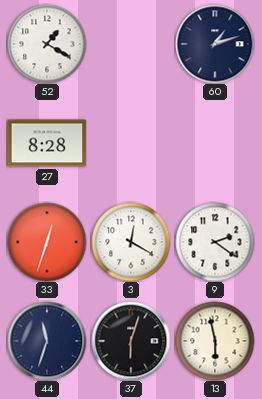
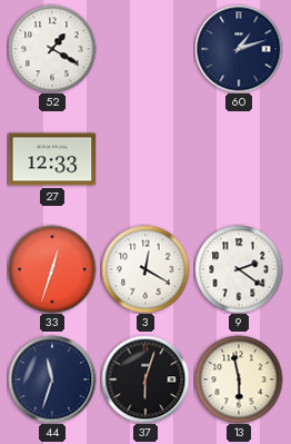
27: 8:28 -> 12:33
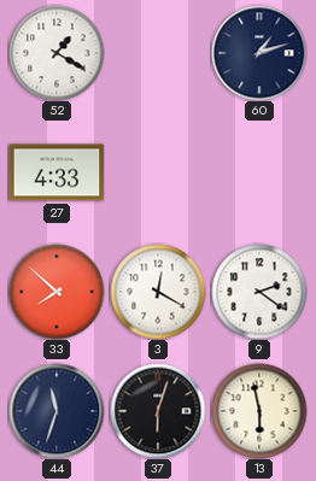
27: 12:33 -> 4:33
33: 12:33 -> 7:52
